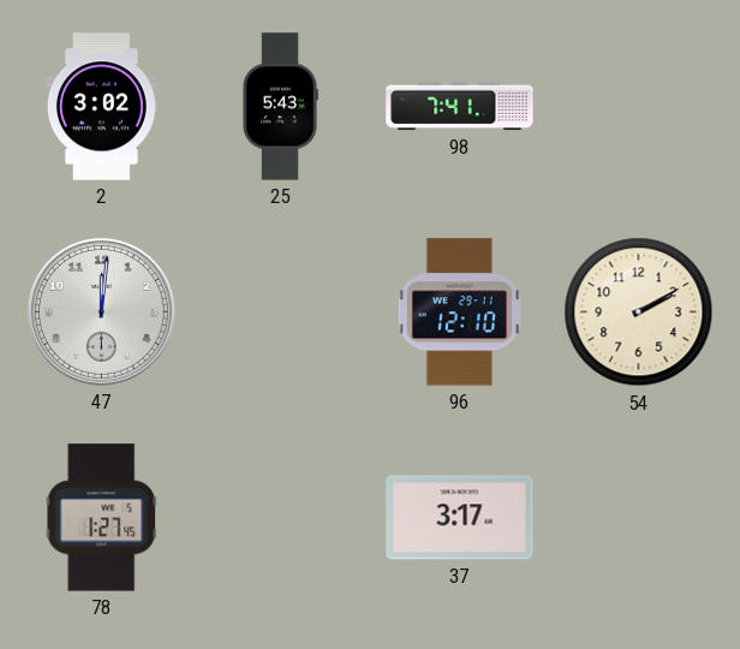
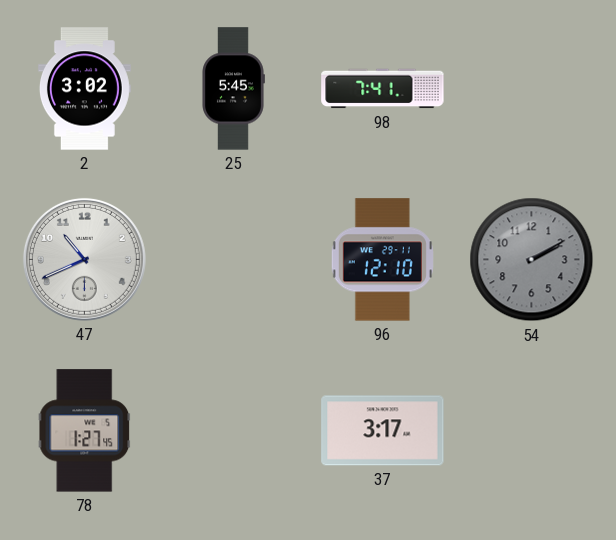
25: 5:43 -> 5:45
47: 12:01 -> 10:41
54 dial: cream -> grey
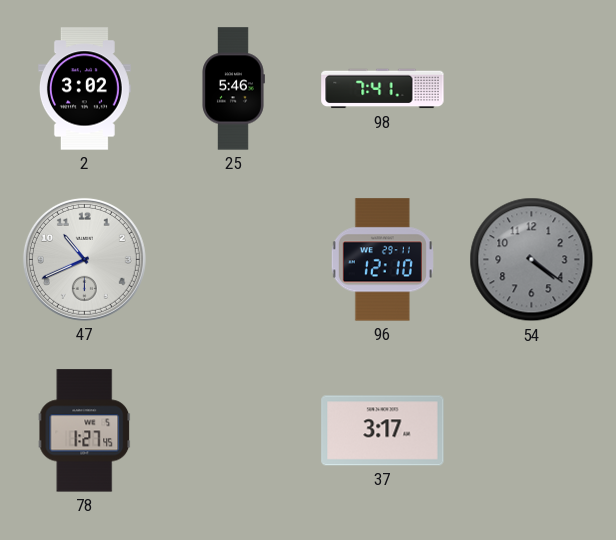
25: 5:45 -> 5:46
54: 2:10 -> 4:21
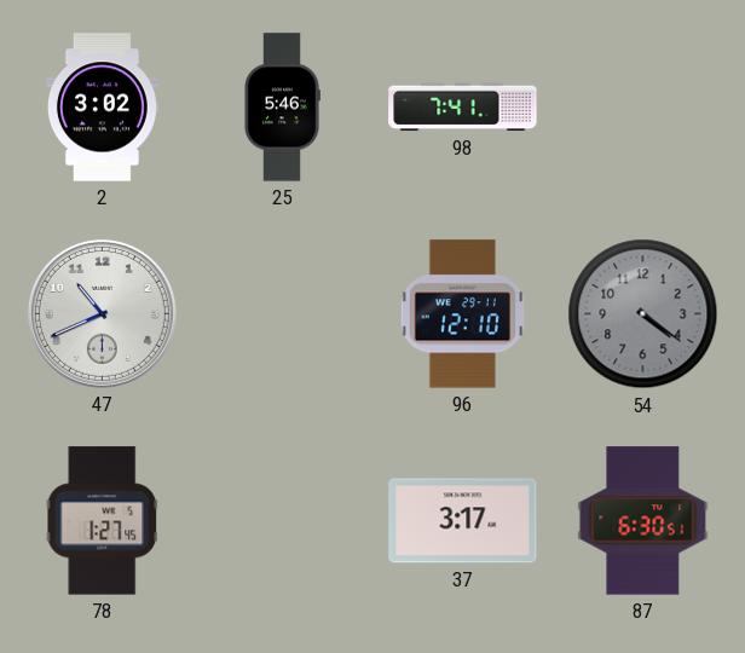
87: none -> 6:30
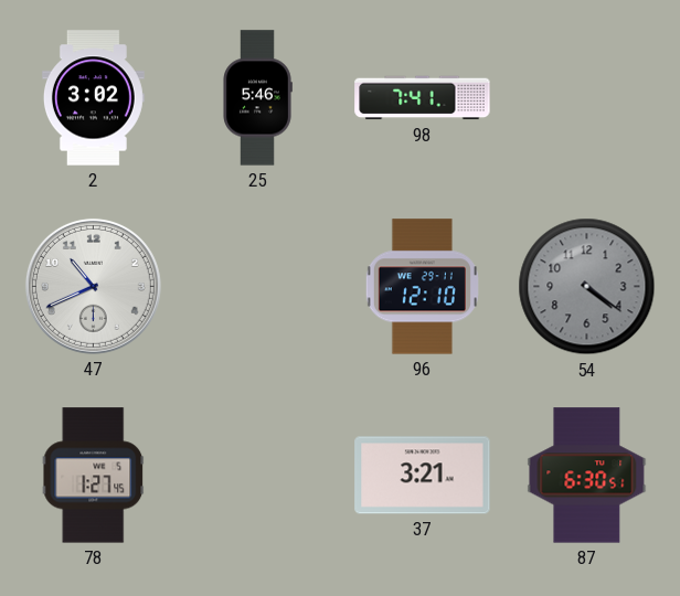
37: 3:17 -> 3:21
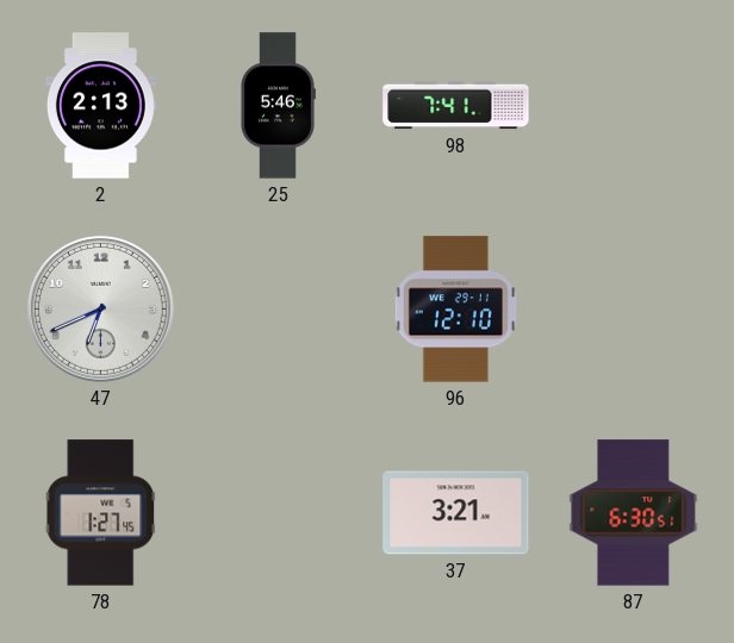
2: 3:02 -> 2:13
47: 10:41 -> 6:41
54: 4:21 -> none
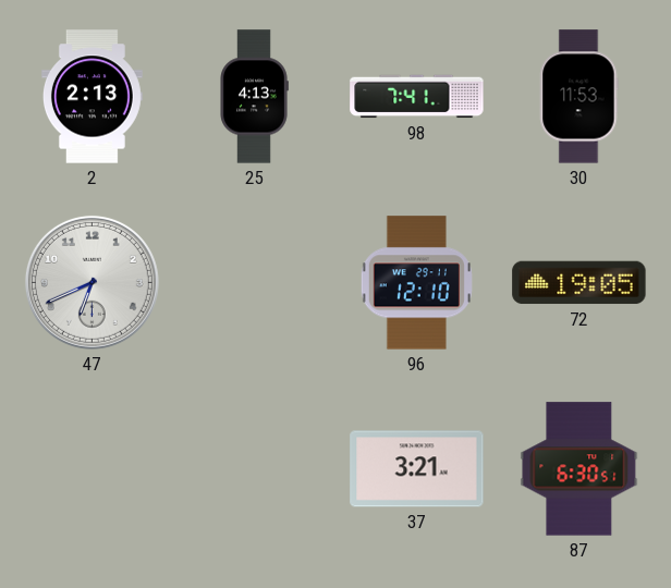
25: 5:46 -> 4:13
30: none -> 11:53
72: none -> 19:05
78: 1:27 -> none
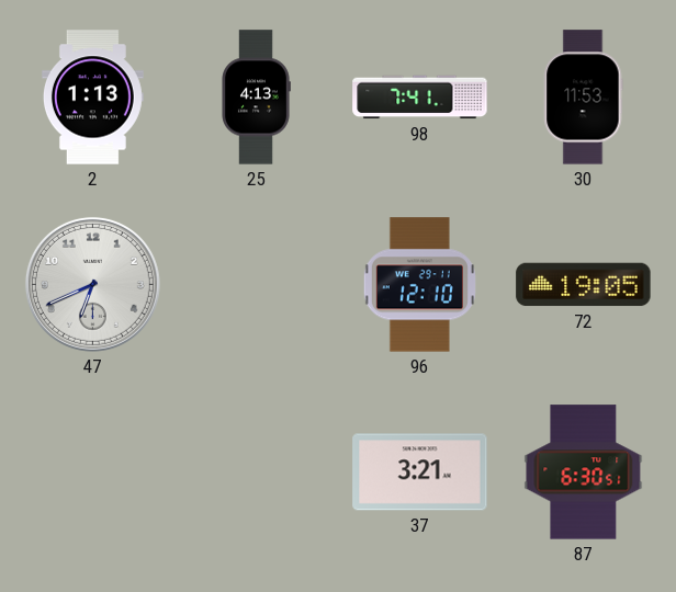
2: 2:13 -> 1:13
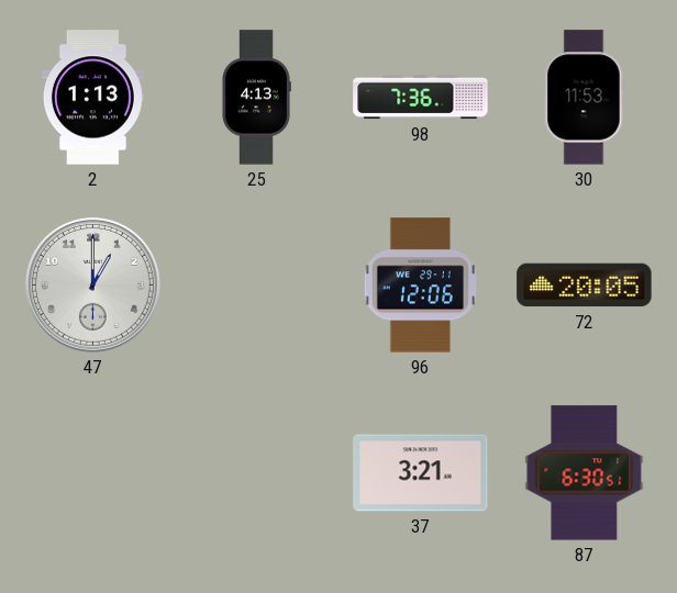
98: 7:41 -> 7:36
47: 6:41 -> 1:00
96: 12:10 -> 12:06
72: 19:05 -> 20:05
